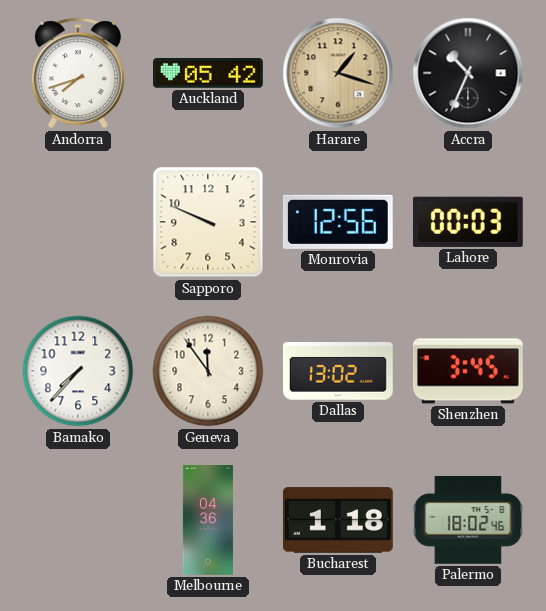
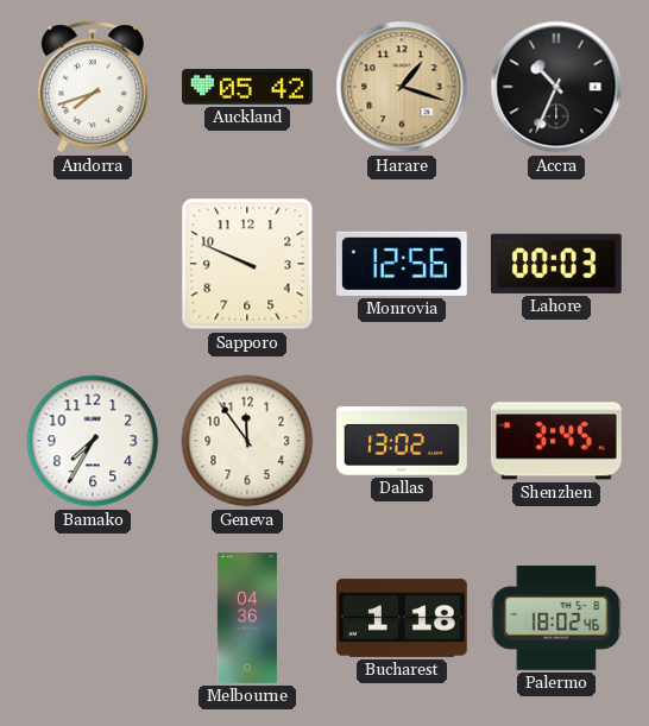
Bamako: 7:37 -> 7:35
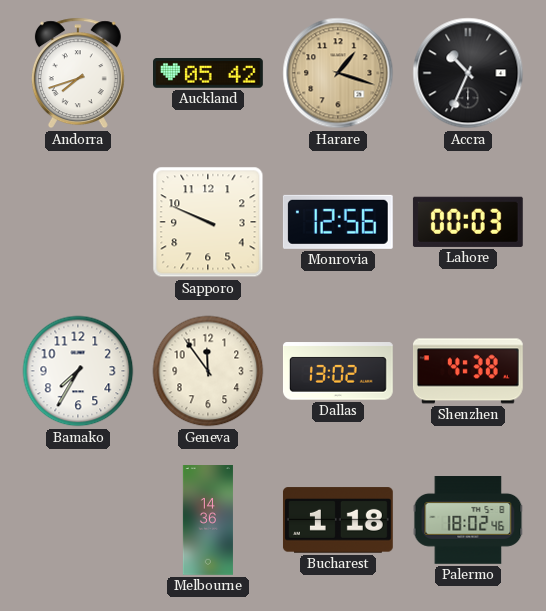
Shenzhen: 3:45 -> 4:38
Melbourne: 04:36 -> 14:36
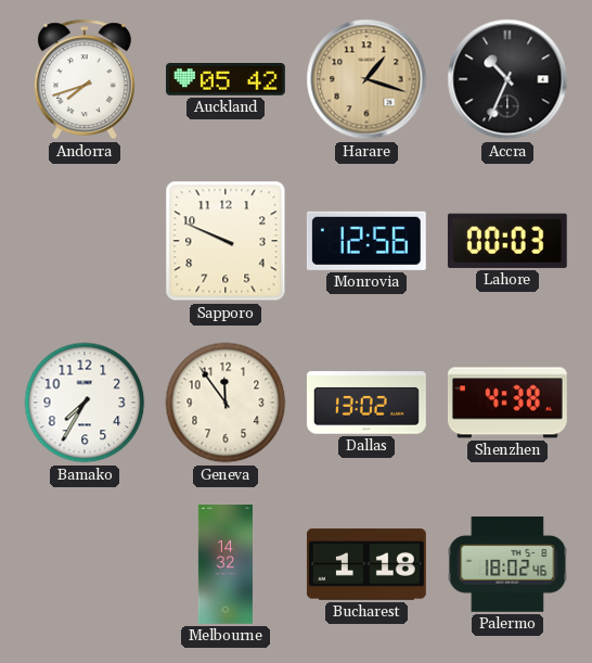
Melbourne: 14:36 -> 14:32
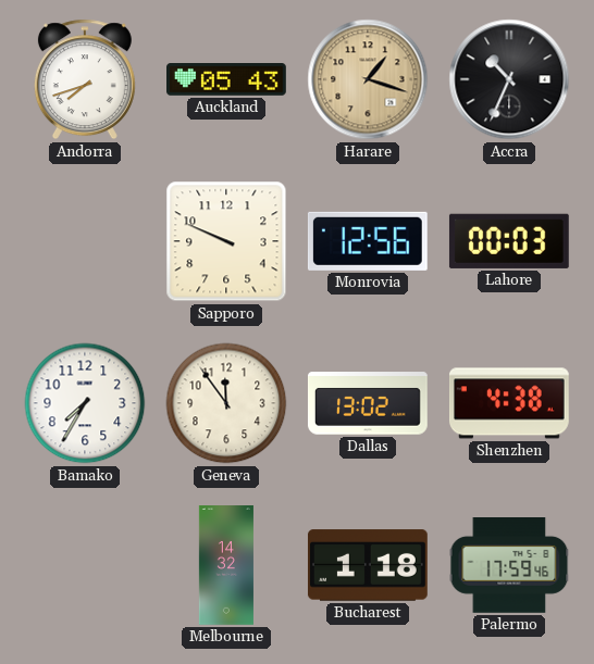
Auckland: 05:42 -> 05:43
Palermo: 18:02 -> 17:59
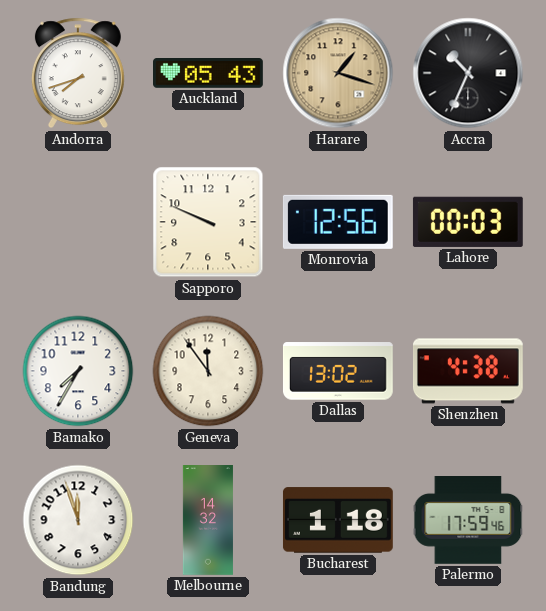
Bandung: none -> 11:57
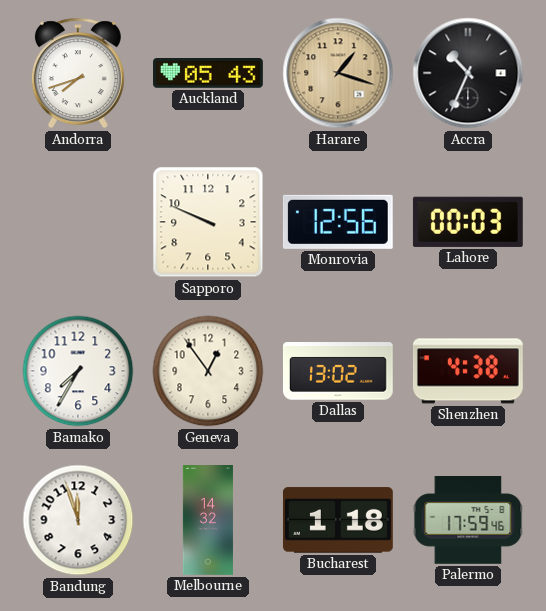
Geneva: 11:54 -> 12:54
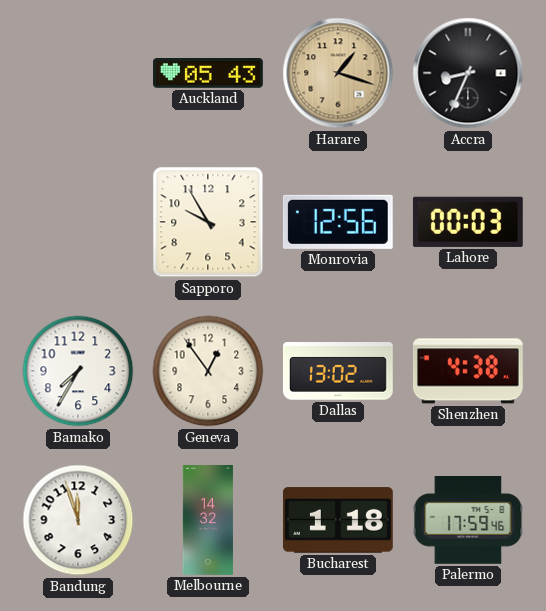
Andorra: 7:42 -> none
Accra: 10:34 -> 8:34
Sapporo: 9:49 -> 9:55
